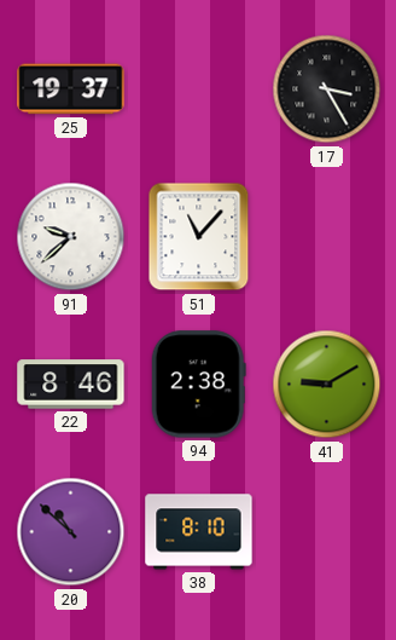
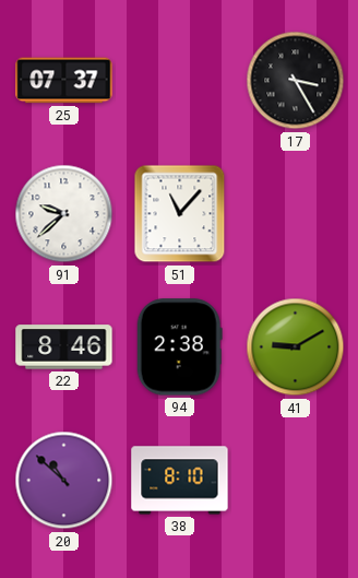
25: 19:37 -> 07:37
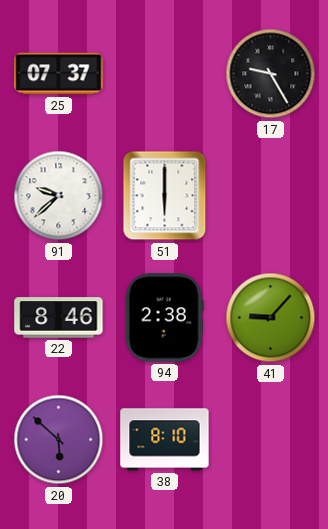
17: 3:25 -> 9:25
51: 11:07 -> 6:00
41: 9:10 -> 9:07
20: 10:52 -> 5:52
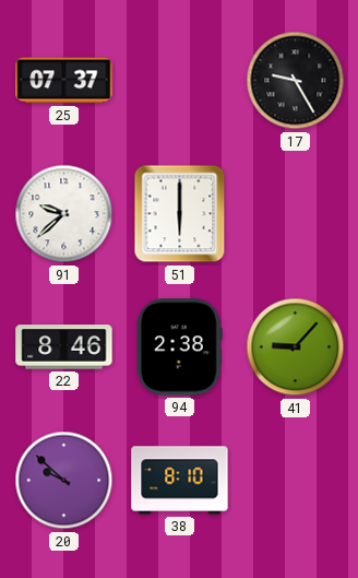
20: 5:52 -> 9:52
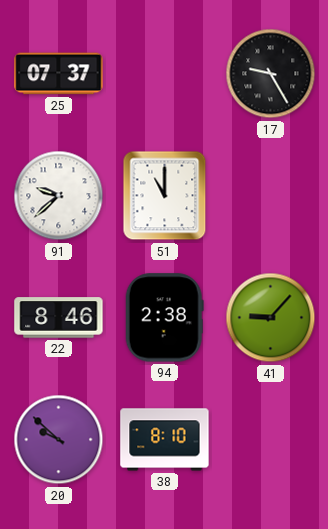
51: 6:00 -> 11:00
